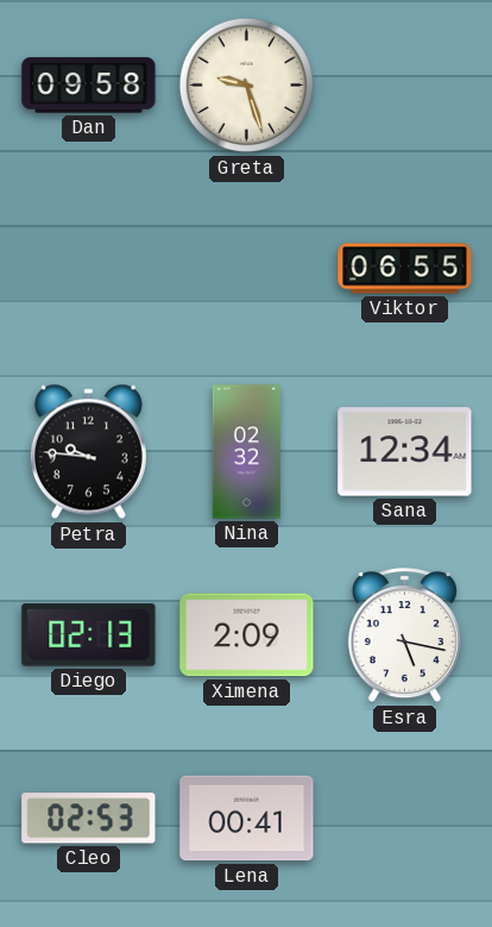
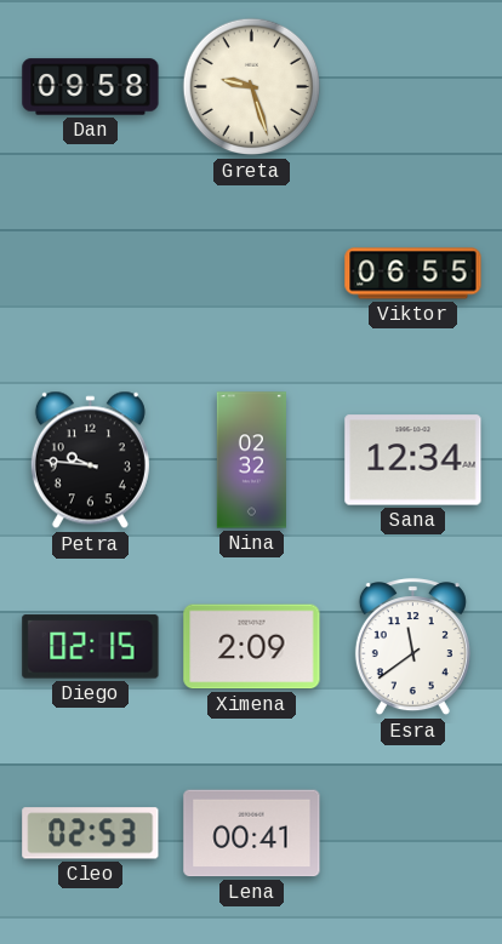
Diego: 02:13 -> 02:15
Esra: 5:17 -> 11:39
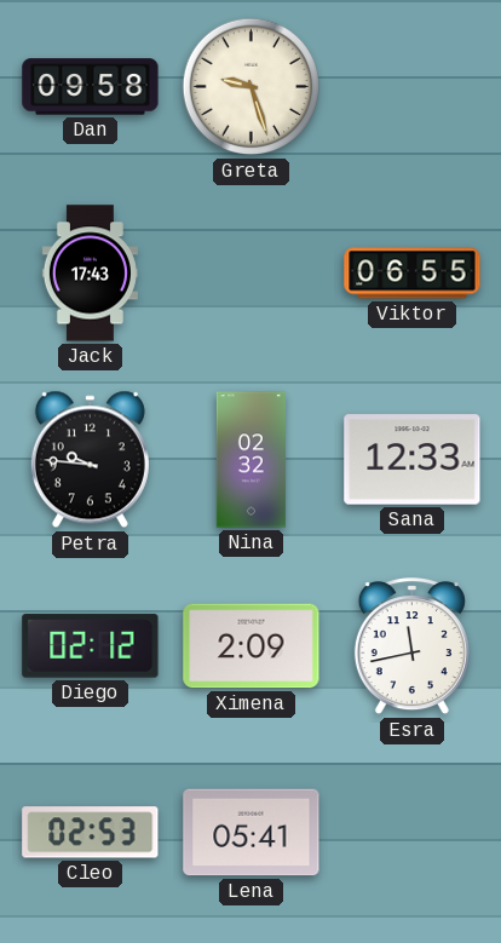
Jack: none -> 17:43
Sana: 12:34 -> 12:33
Diego: 02:15 -> 02:12
Esra: 11:39 -> 11:43
Lena: 00:41 -> 05:41
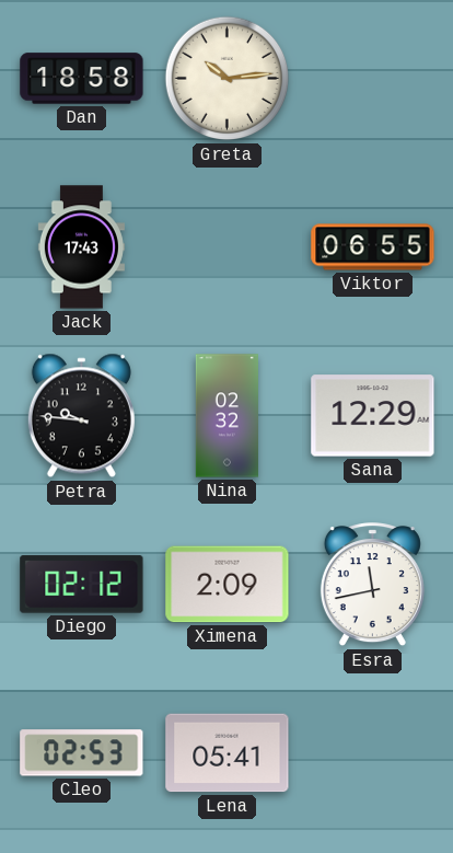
Dan: 09:58 -> 18:58
Greta: 9:27 -> 10:14
Sana: 12:33 -> 12:29
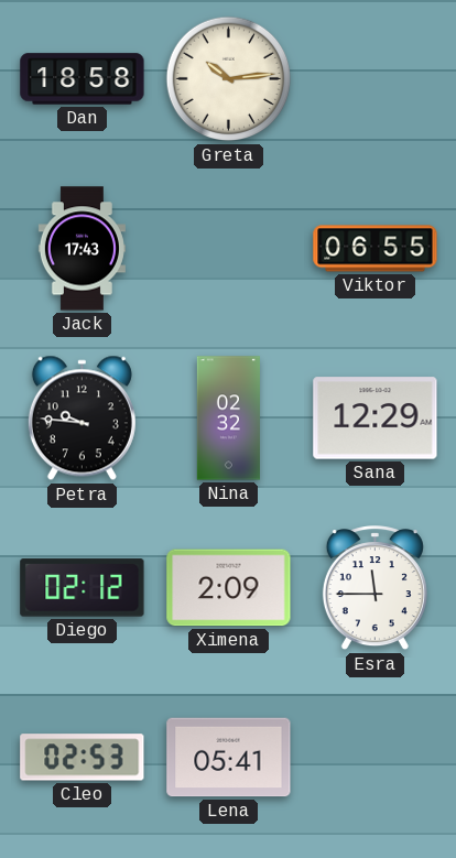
Esra: 11:43 -> 11:45
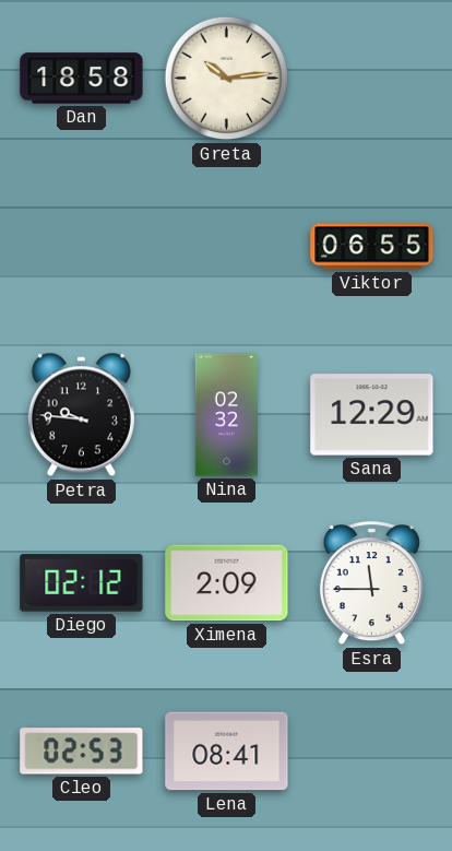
Jack: 17:43 -> none
Lena: 05:41 -> 08:41
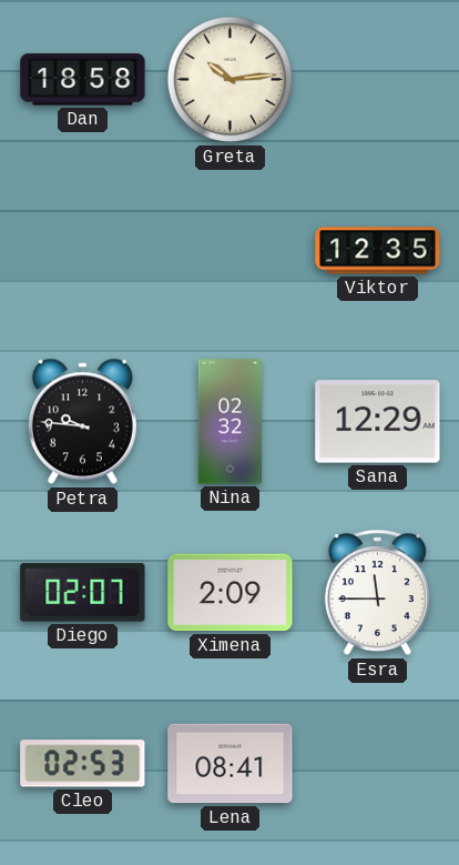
Viktor: 06:55 -> 12:35
Diego: 02:12 -> 02:07
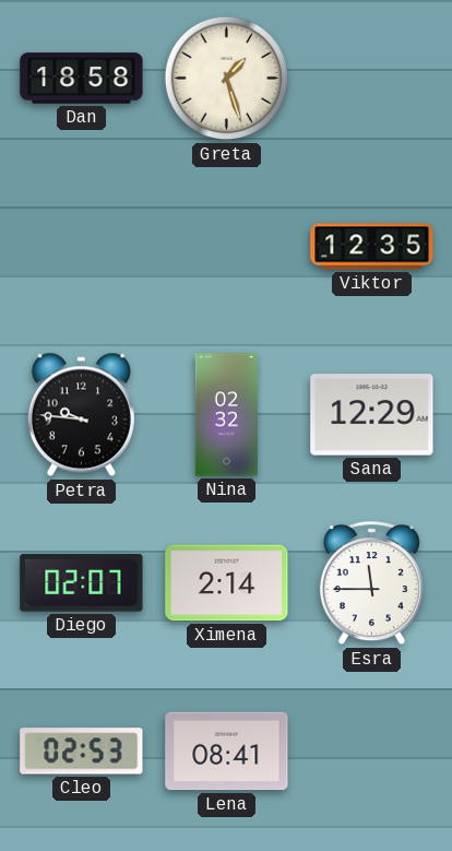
Greta: 10:14 -> 1:27
Ximena: 2:09 -> 2:14
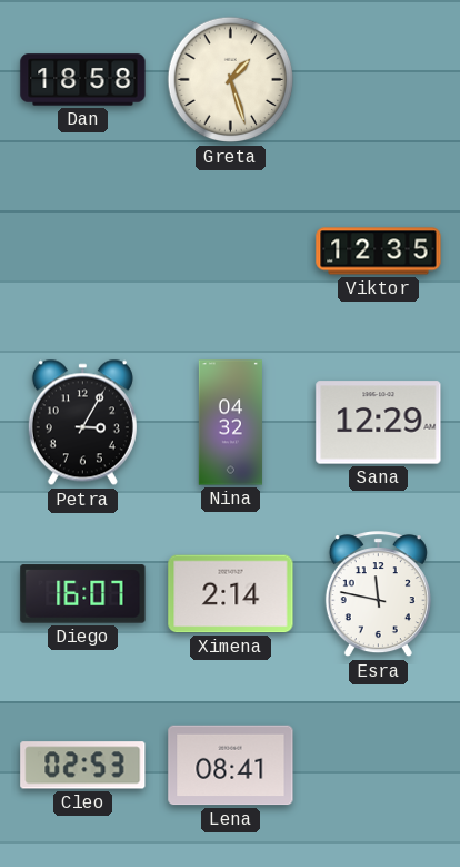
Petra: 9:46 -> 3:05
Nina: 02:32 -> 04:32
Diego: 02:07 -> 16:07
Esra: 11:45 -> 11:47
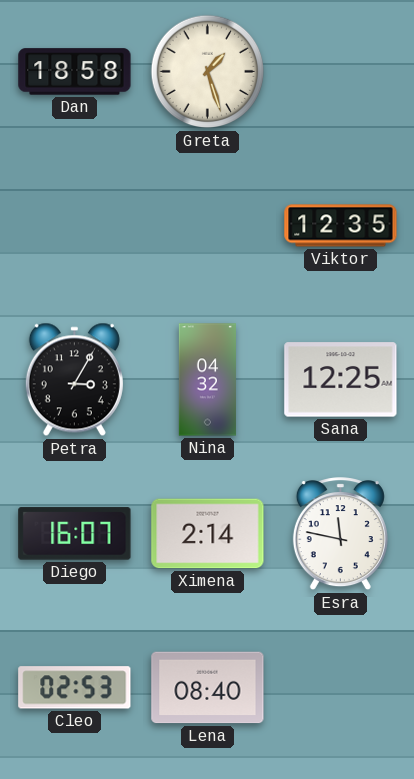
Sana: 12:29 -> 12:25
Lena: 08:41 -> 08:40
